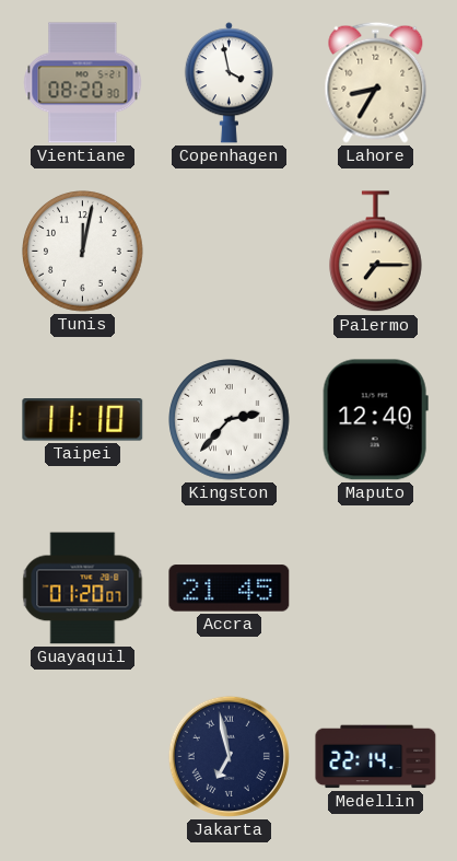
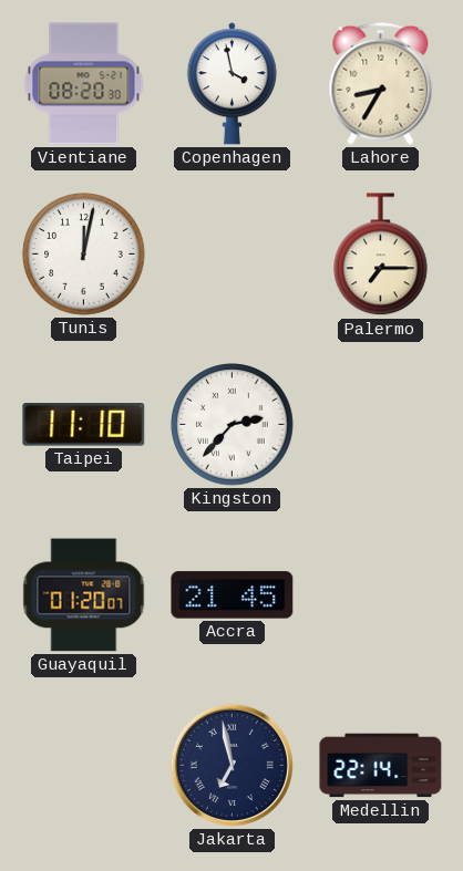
Maputo: 12:40 -> none
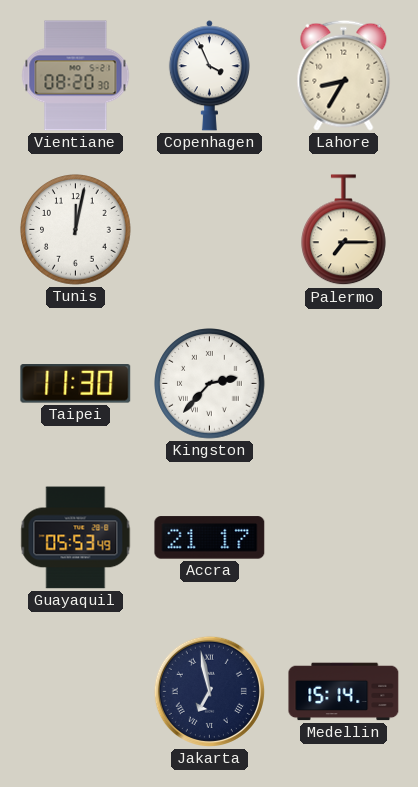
Copenhagen: 3:58 -> 3:56
Taipei: 11:10 -> 11:30
Guayaquil: 01:20 -> 05:53
Accra: 21:45 -> 21:17
Medellin: 22:14 -> 15:14
